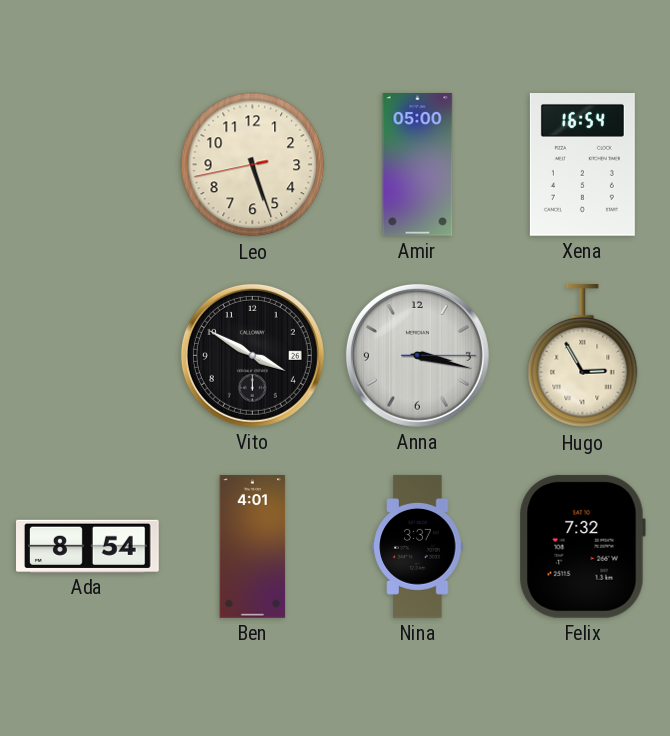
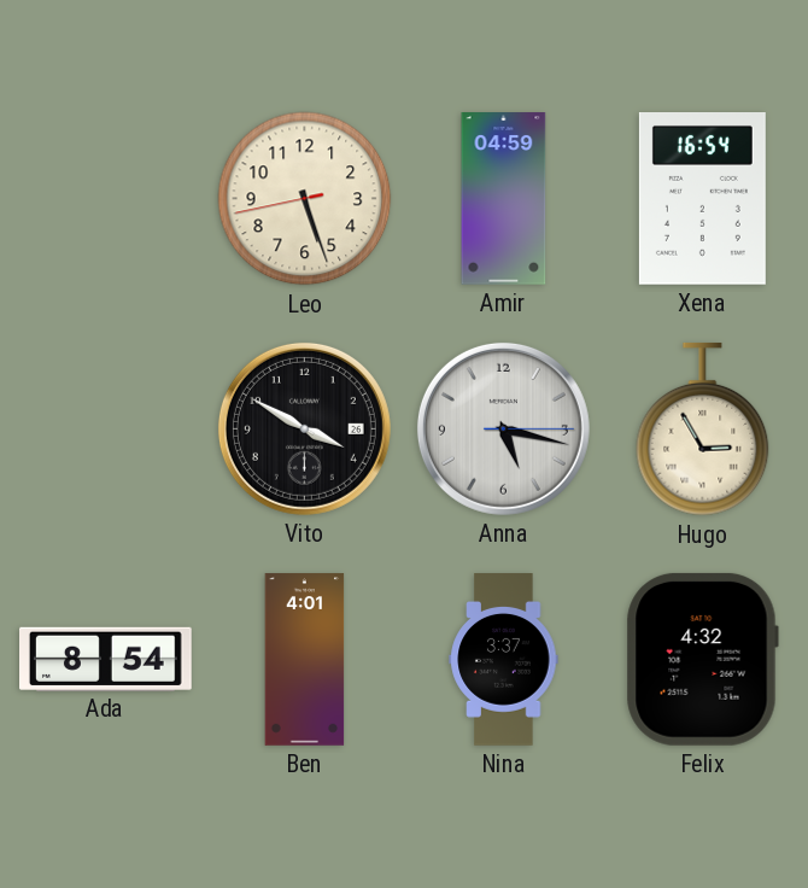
Amir: 05:00 -> 04:59
Anna: 3:17 -> 5:17
Felix: 7:32 -> 4:32
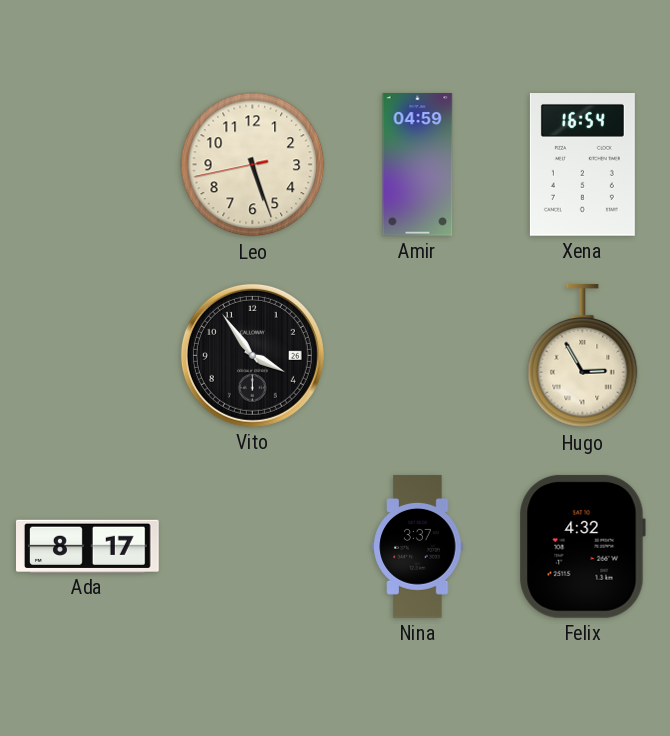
Vito: 3:50 -> 3:54
Anna: 5:17 -> none
Ada: 8:54 -> 8:17
Ben: 4:01 -> none
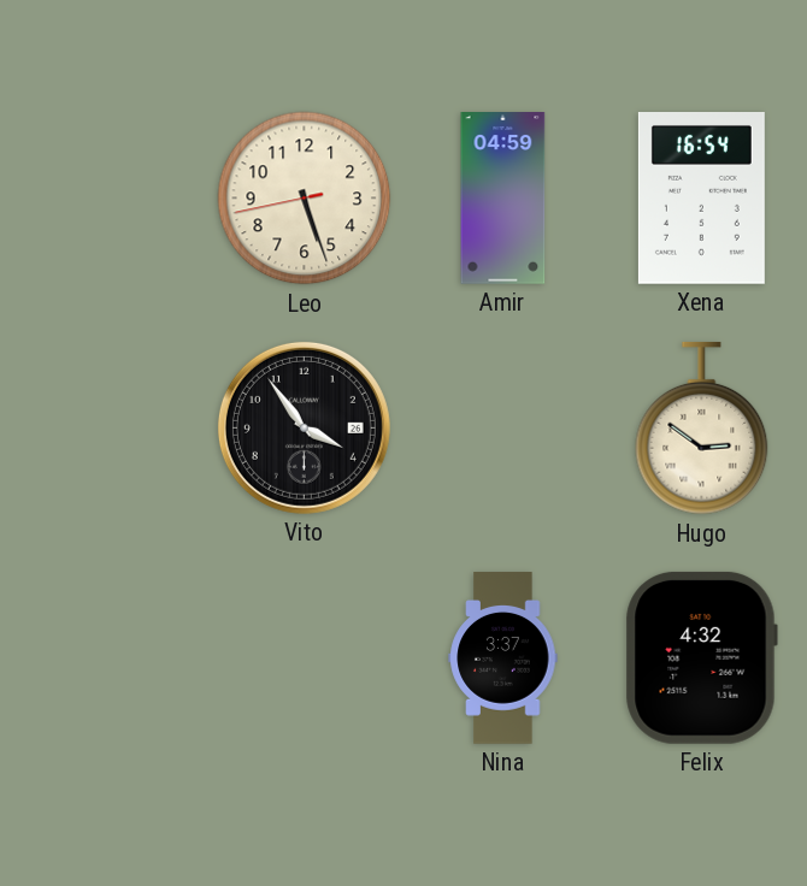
Hugo: 2:55 -> 2:51
Ada: 8:17 -> none
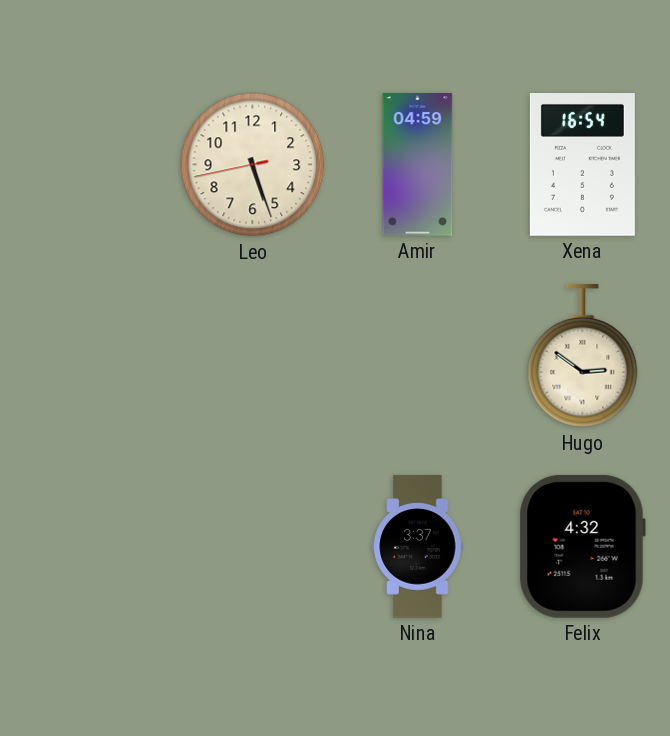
Vito: 3:54 -> none
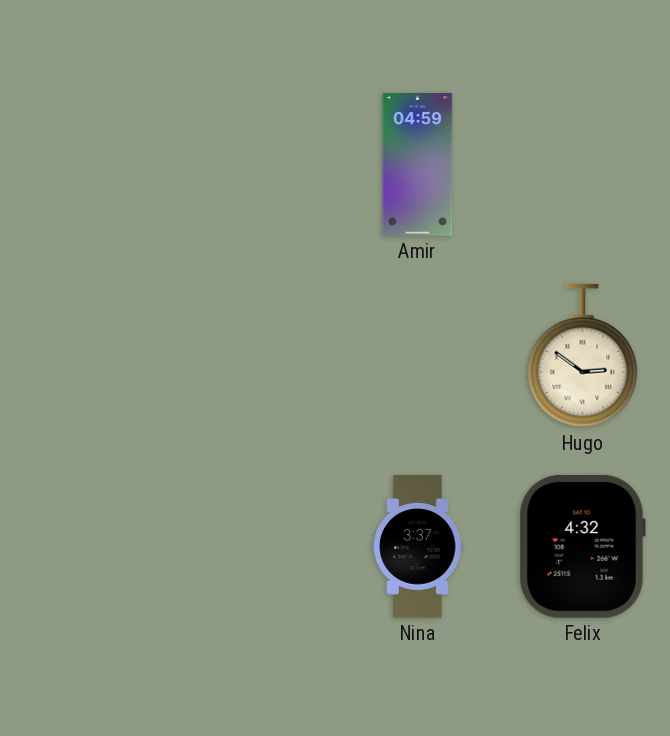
Leo: 5:26 -> none
Xena: 16:54 -> none
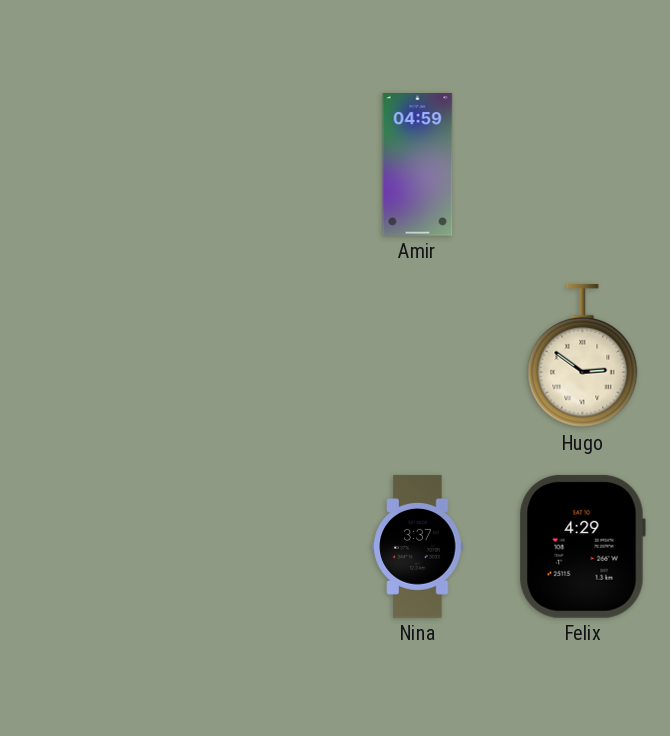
Felix: 4:32 -> 4:29
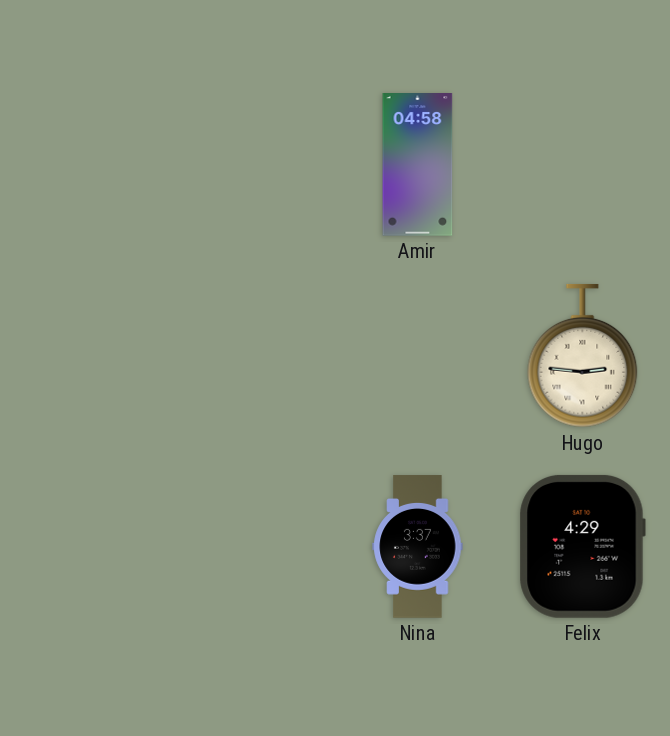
Amir: 04:59 -> 04:58
Hugo: 2:51 -> 2:46
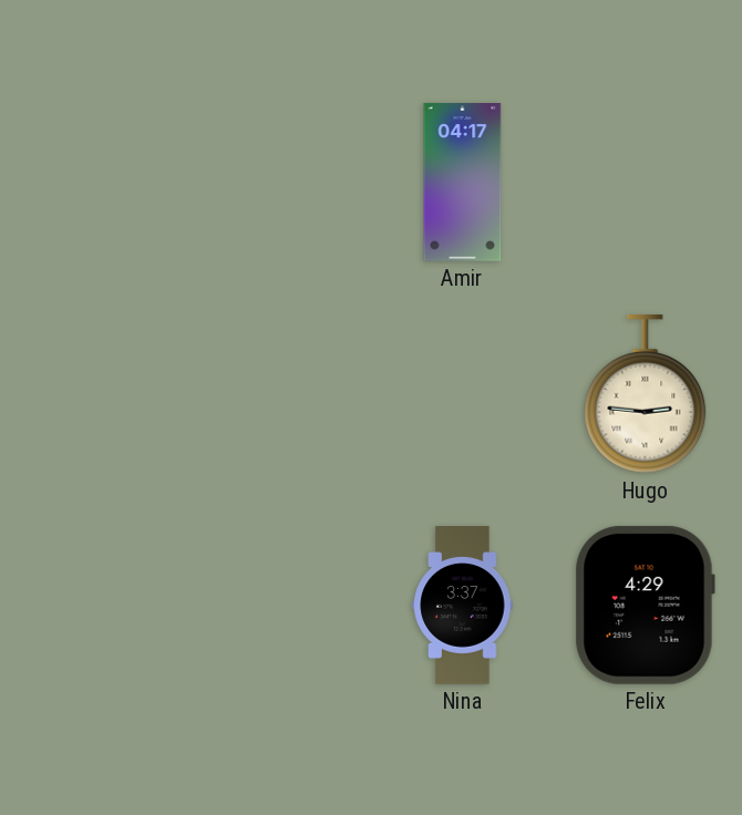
Amir: 04:58 -> 04:17
